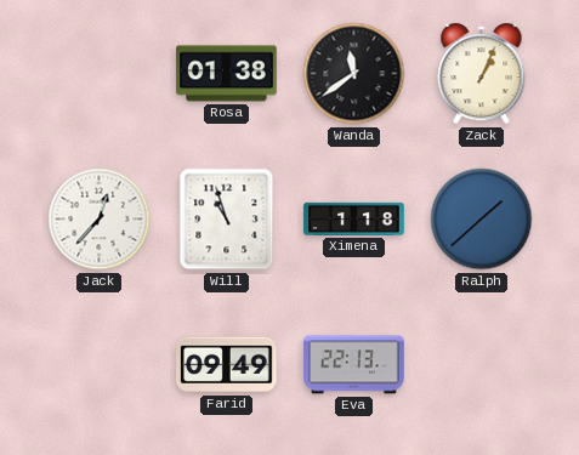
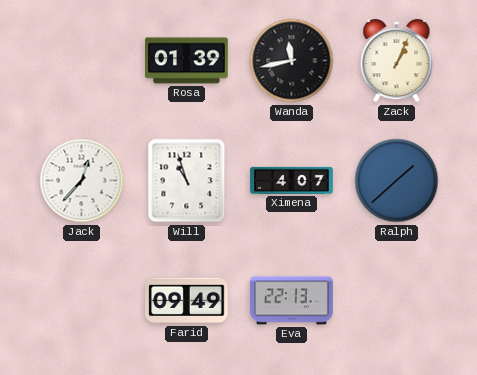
Rosa: 01:38 -> 01:39
Wanda: 11:39 -> 11:43
Ximena: 1:18 -> 4:07
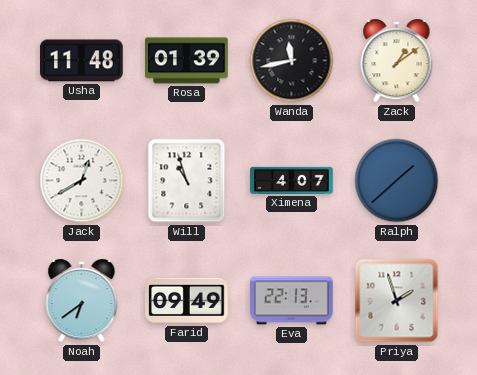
Usha: none -> 11:48
Zack: 1:04 -> 1:09
Jack: 12:37 -> 12:40
Noah: none -> 6:39
Priya: none -> 1:57
